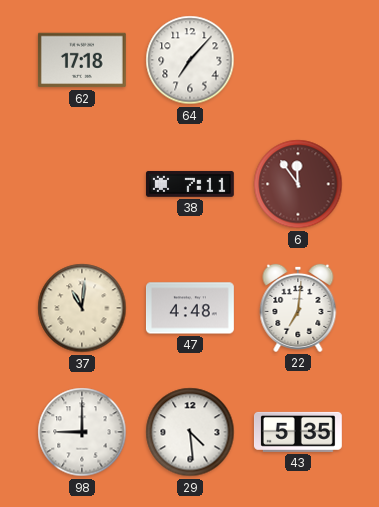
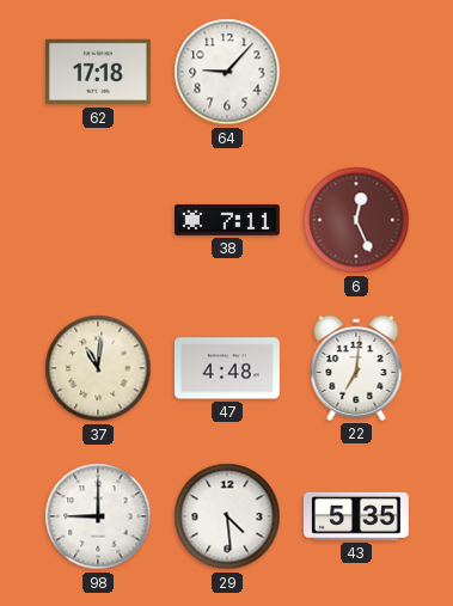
64: 7:07 -> 9:07
6: 11:54 -> 12:26
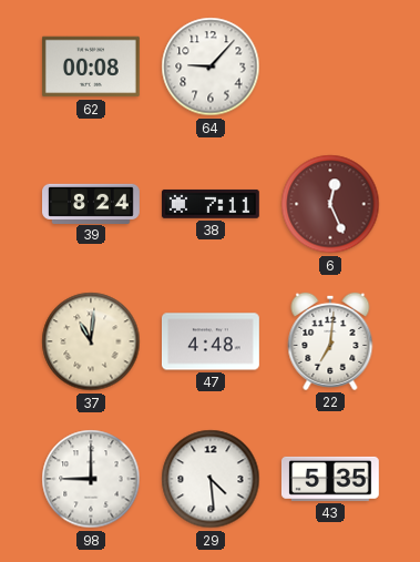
62: 17:18 -> 00:08
39: none -> 8:24
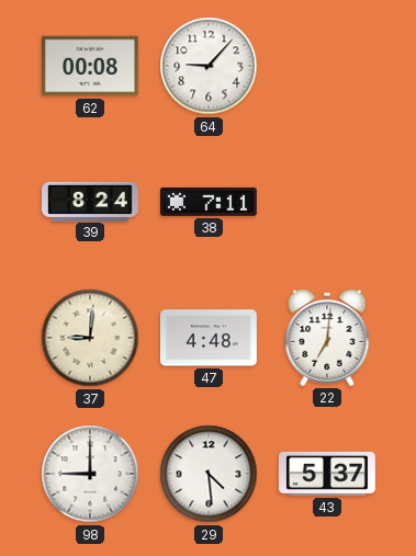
6: 12:26 -> none
37: 11:01 -> 9:01
43: 5:35 -> 5:37
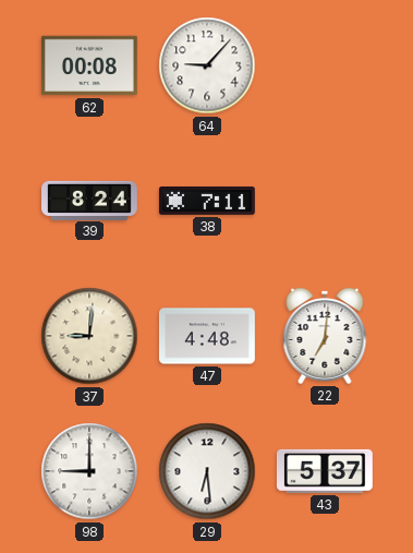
29: 4:29 -> 6:29
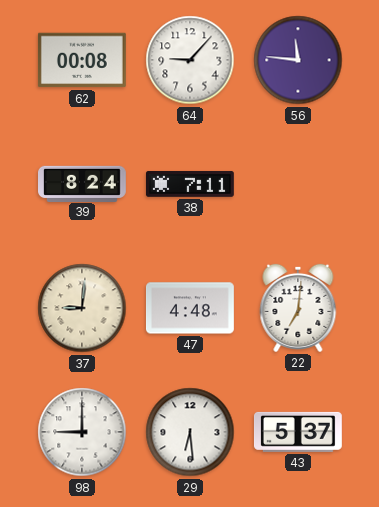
56: none -> 11:46
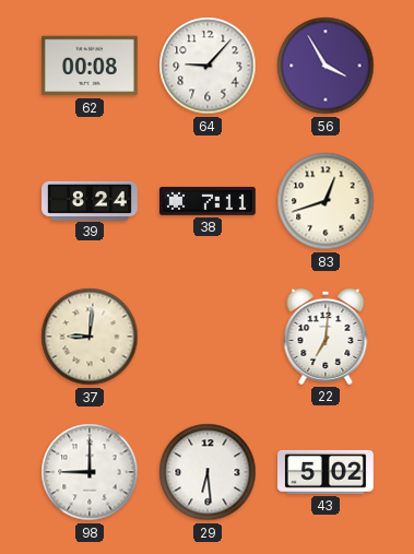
56: 11:46 -> 3:55
83: none -> 12:42
47: 4:48 -> none
43: 5:37 -> 5:02
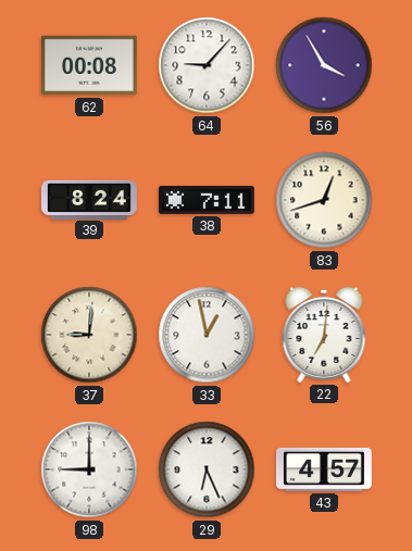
33: none -> 12:58
29: 6:29 -> 6:26
43: 5:02 -> 4:57
